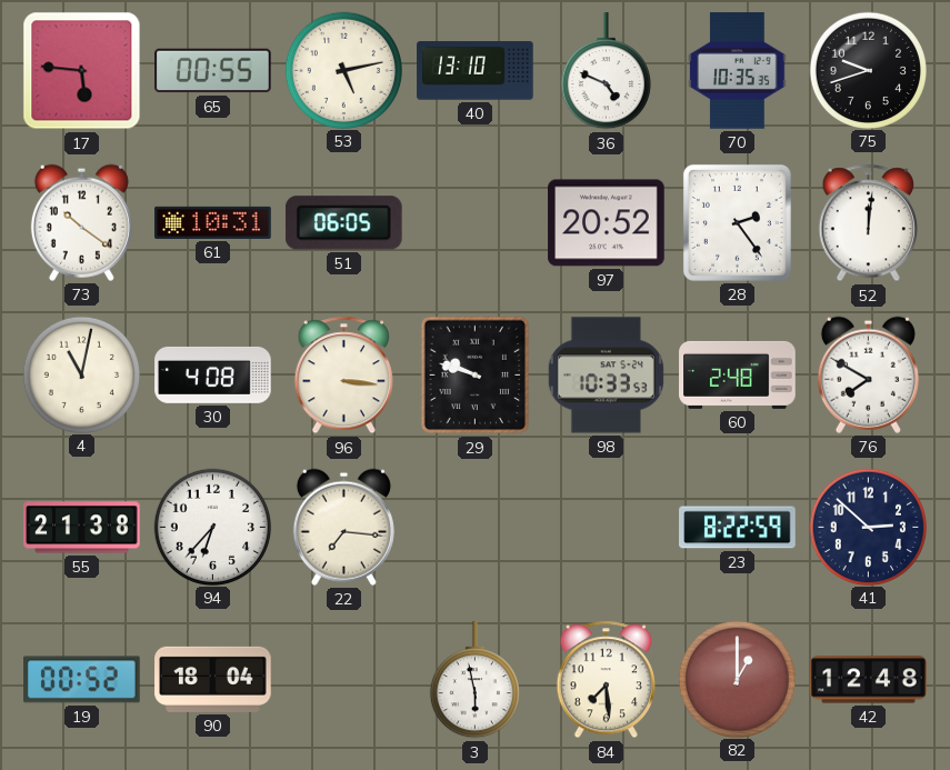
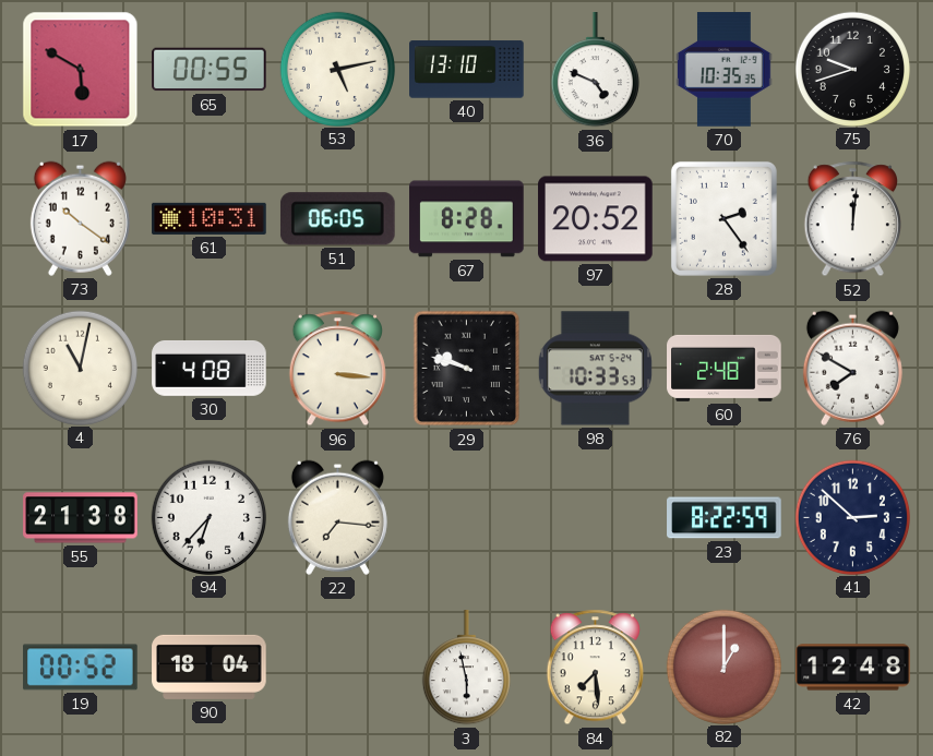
17: 5:46 -> 5:50
67: none -> 8:28
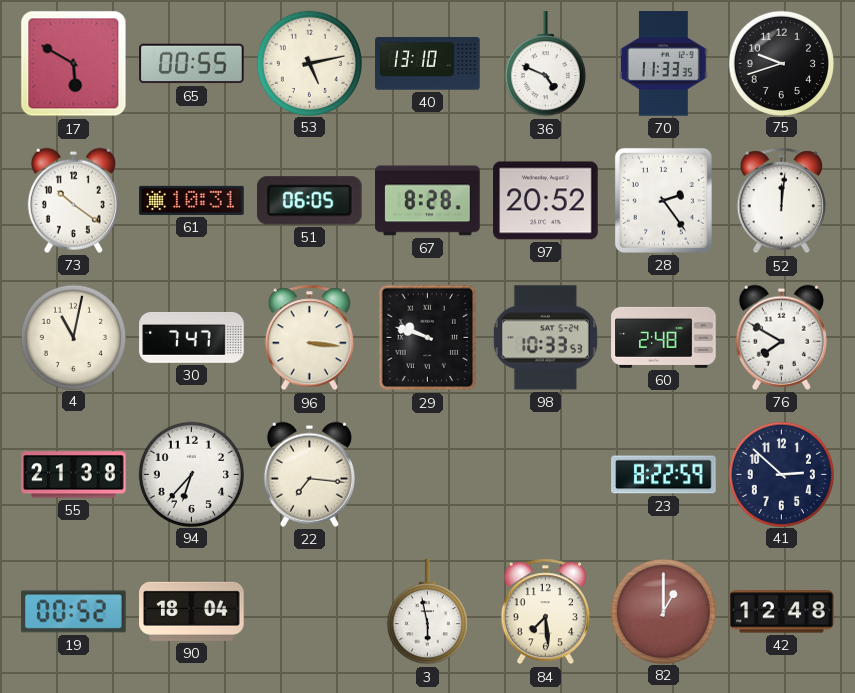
70: 10:35 -> 11:33
30: 4:08 -> 7:47
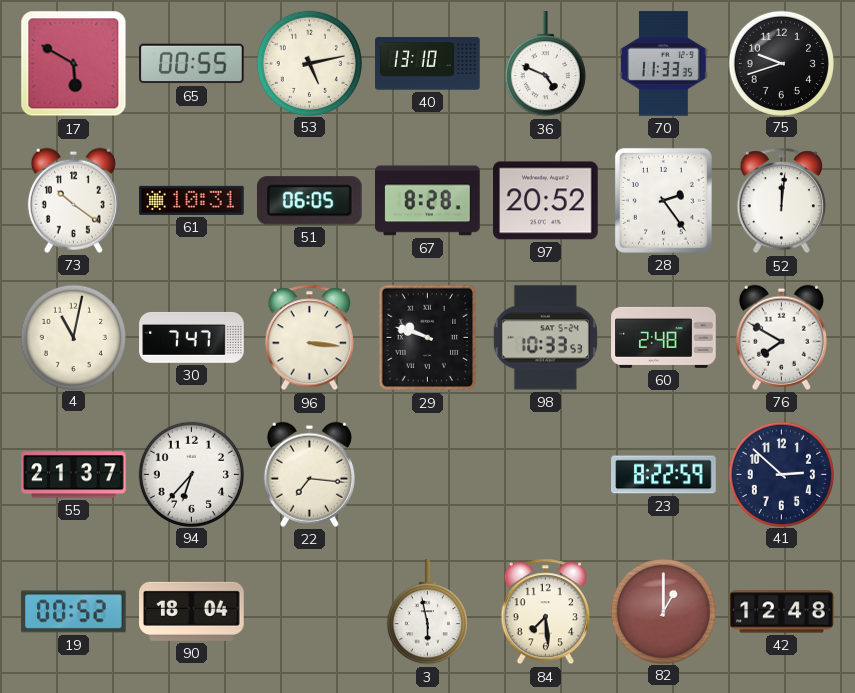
55: 21:38 -> 21:37
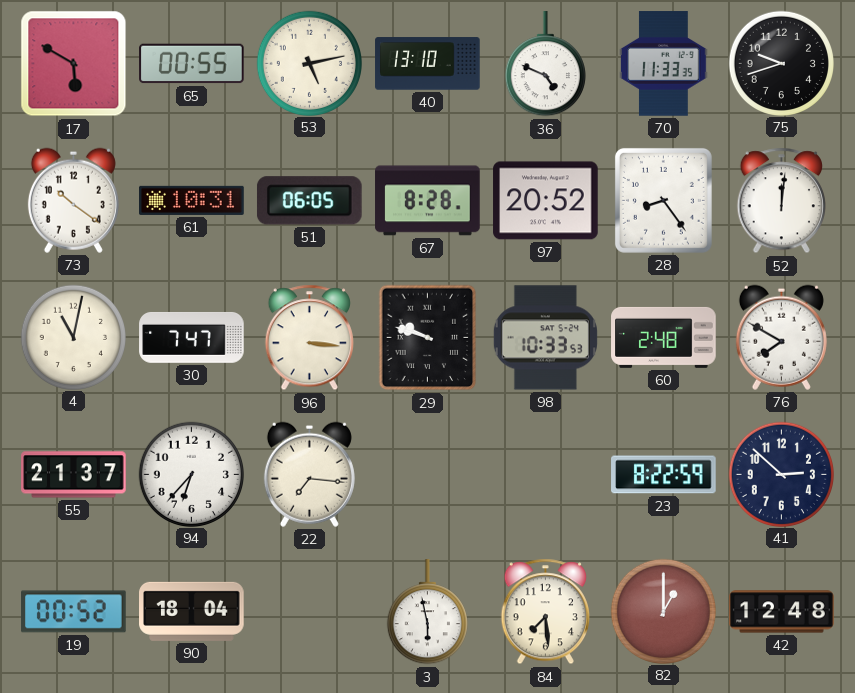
28: 2:24 -> 8:24
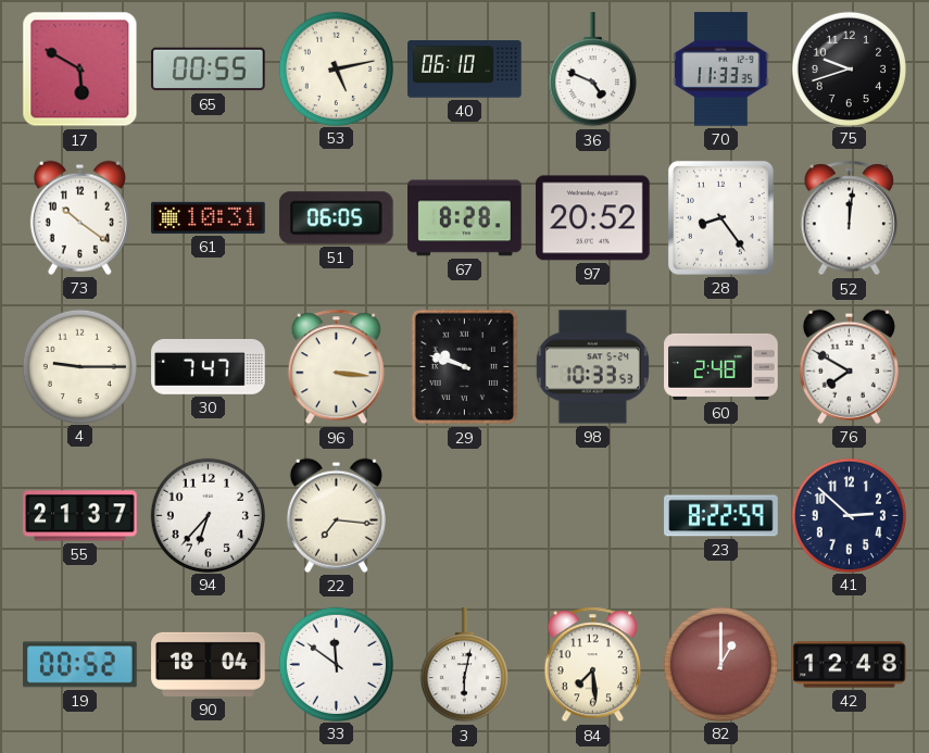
40: 13:10 -> 06:10
4: 11:02 -> 9:15
33: none -> 11:51
3: 5:58 -> 6:02
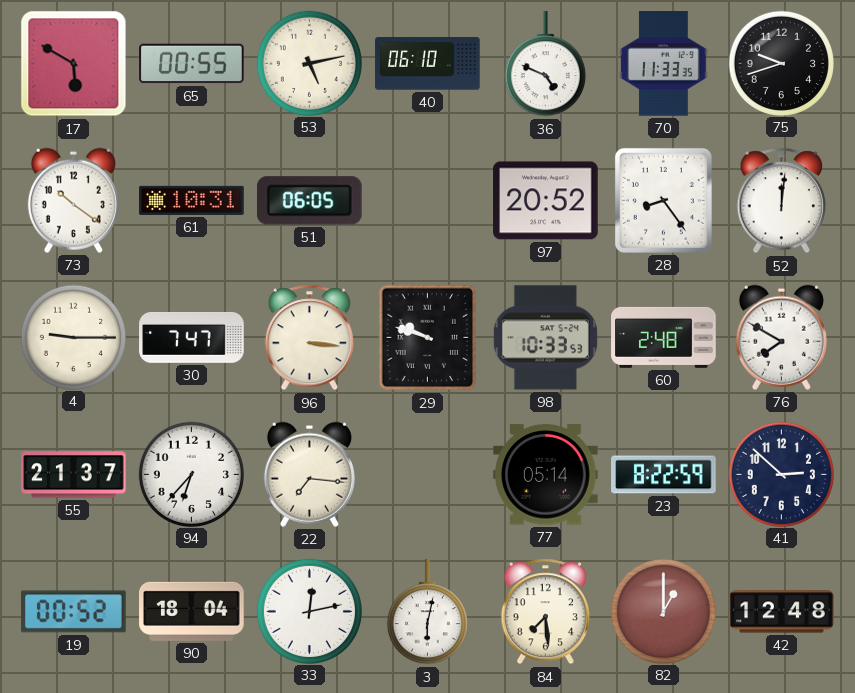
67: 8:28 -> none
77: none -> 05:14
33: 11:51 -> 12:13
